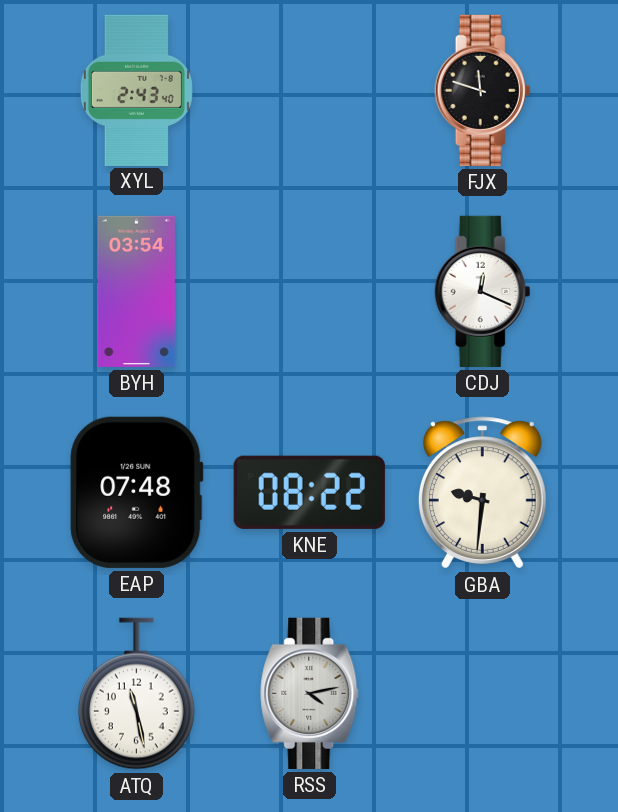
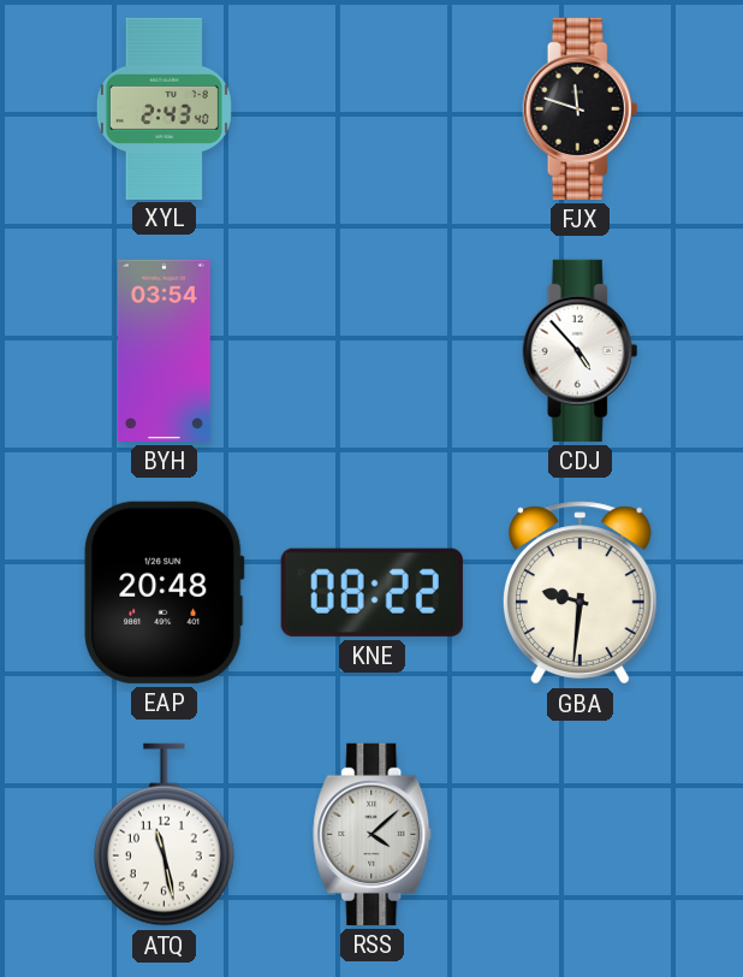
CDJ: 12:19 -> 4:53
EAP: 07:48 -> 20:48
RSS: 4:13 -> 4:08
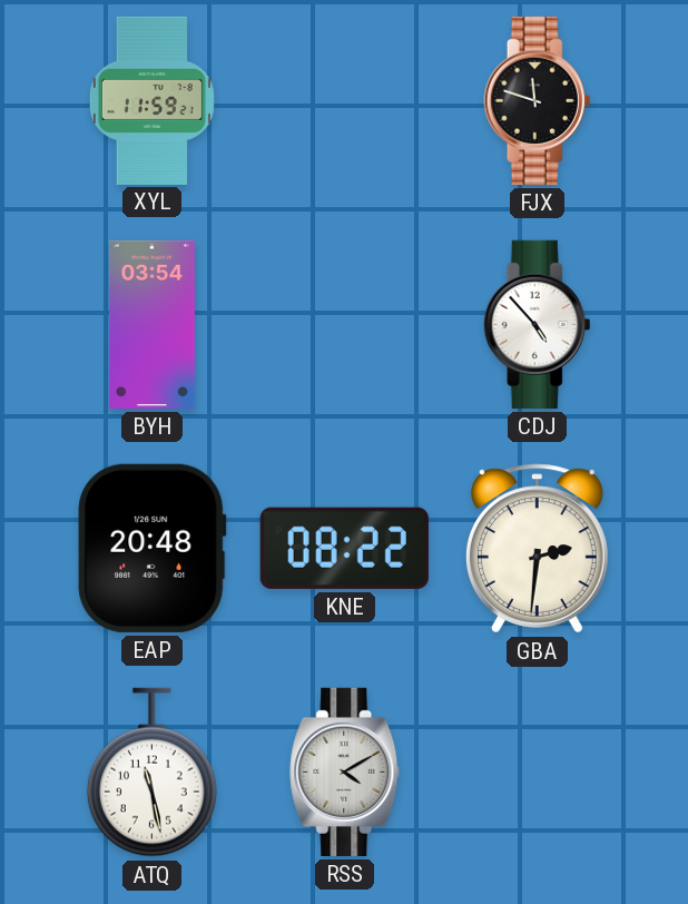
XYL: 2:43 -> 11:59
GBA: 9:31 -> 2:31
RSS: 4:08 -> 4:10
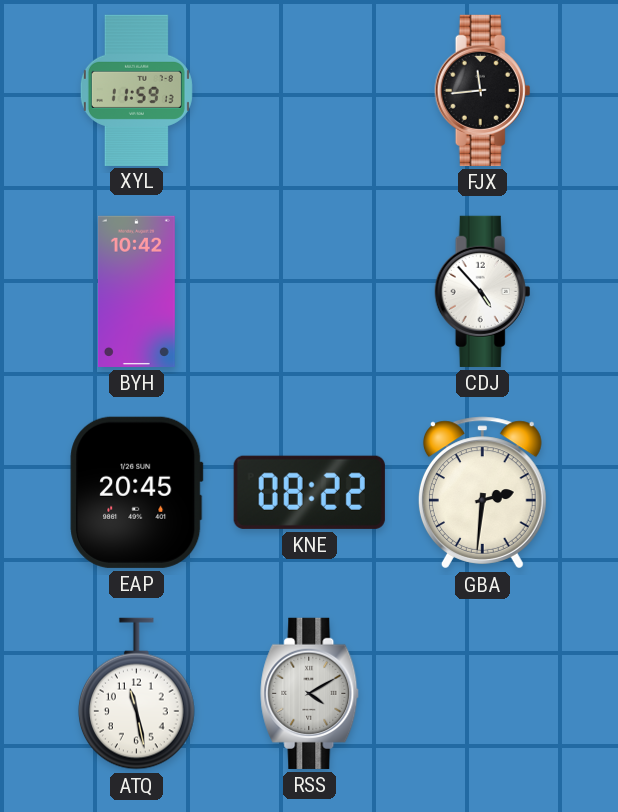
XYL: 11:59:21 -> 11:59:13
FJX: 11:48 -> 11:44
BYH: 03:54 -> 10:42
EAP: 20:48 -> 20:45
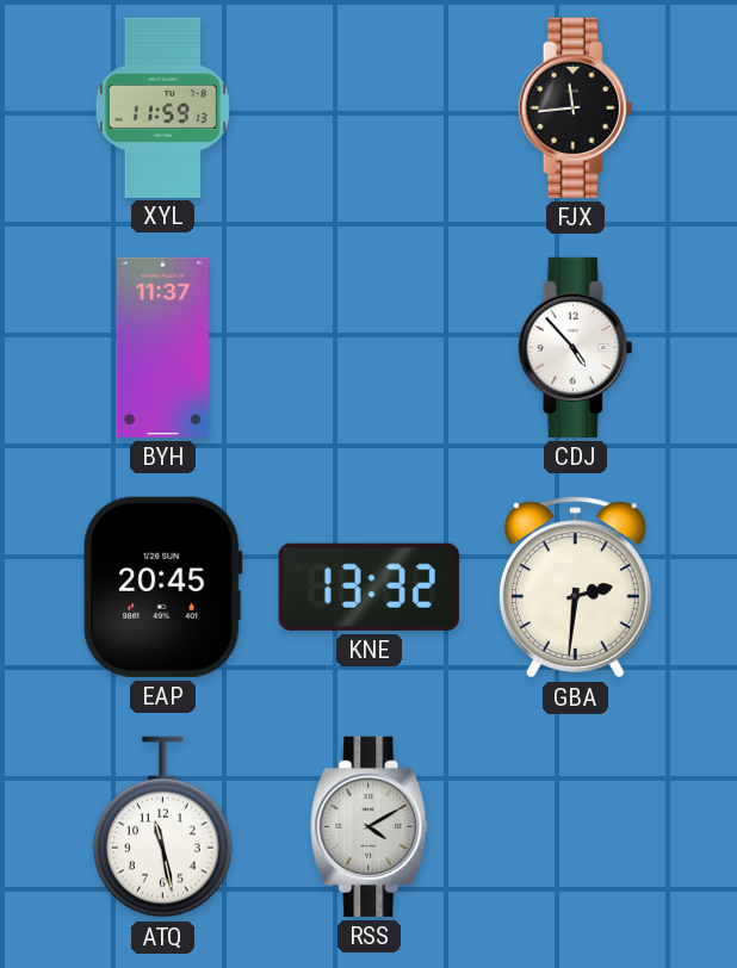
BYH: 10:42 -> 11:37
KNE: 08:22 -> 13:32
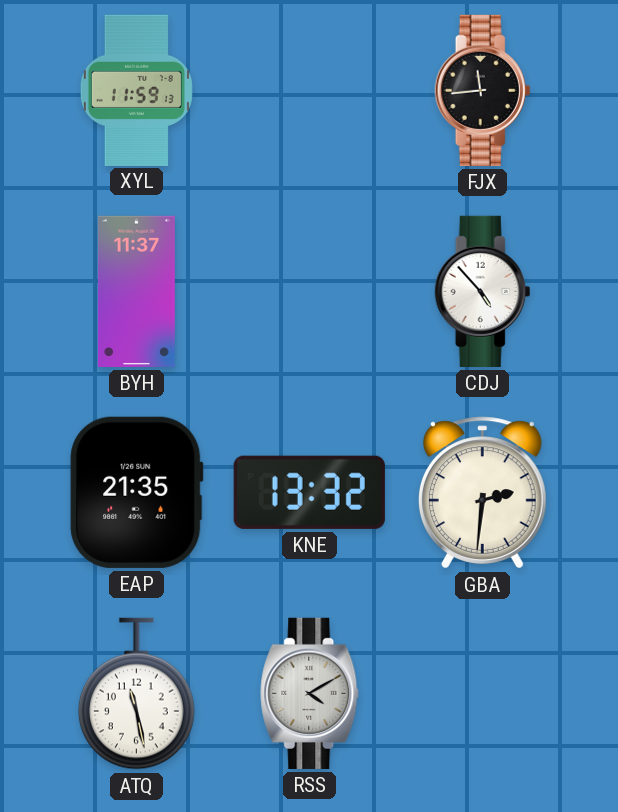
EAP: 20:45 -> 21:35
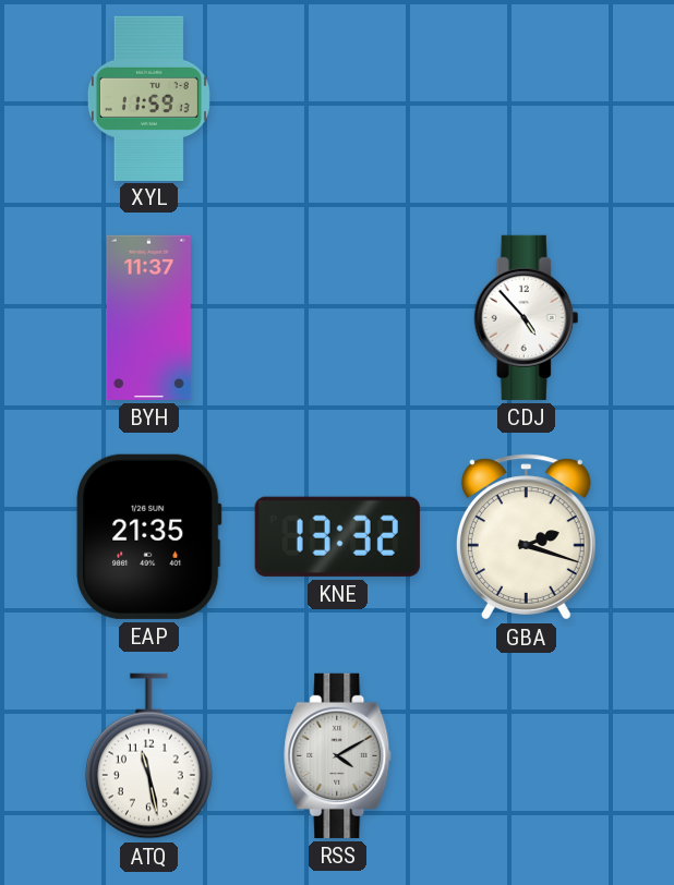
FJX: 11:44 -> none
GBA: 2:31 -> 2:18
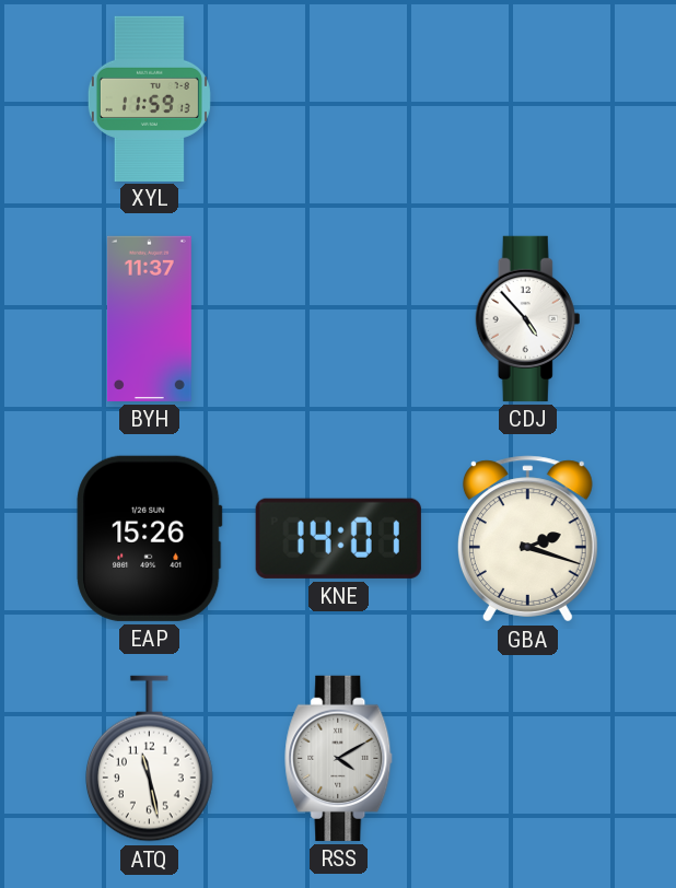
EAP: 21:35 -> 15:26
KNE: 13:32 -> 14:01
